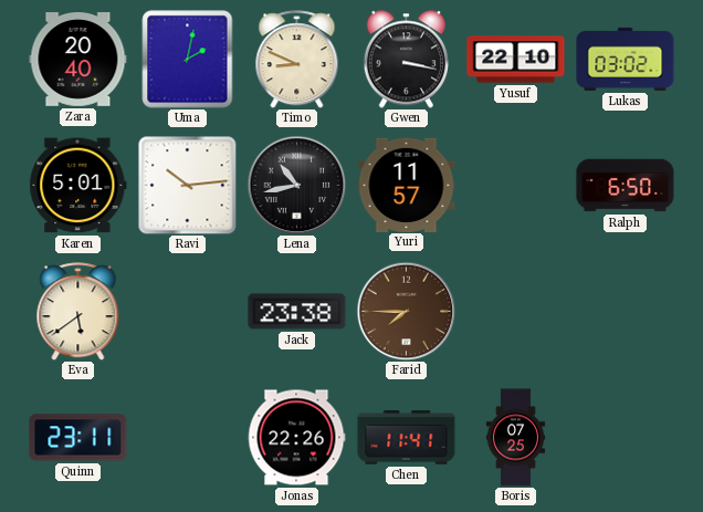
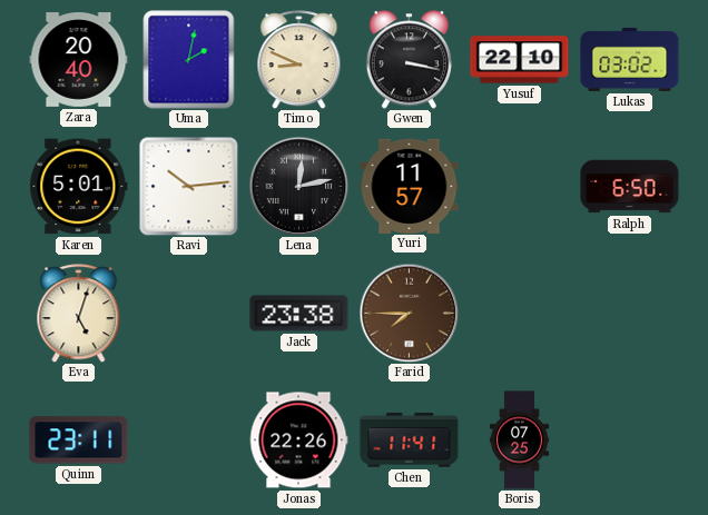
Lena: 10:43 -> 12:13
Eva: 5:39 -> 5:03
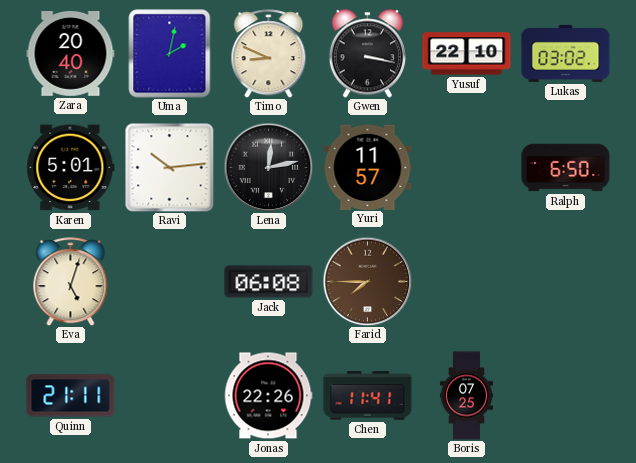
Jack: 23:38 -> 06:08
Quinn: 23:11 -> 21:11
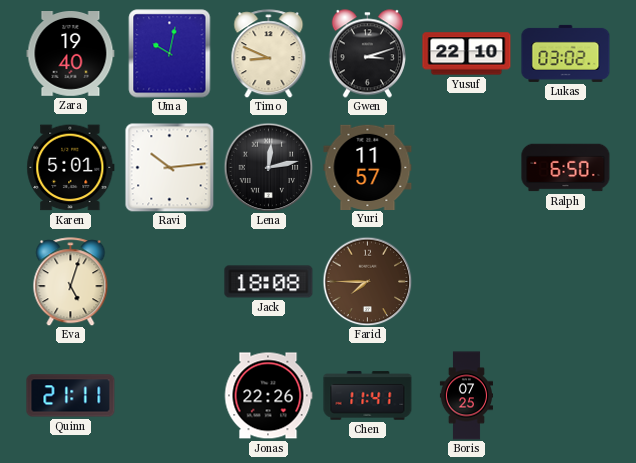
Zara: 20:40 -> 19:40
Uma: 2:02 -> 10:02
Gwen: 3:17 -> 3:12
Jack: 06:08 -> 18:08
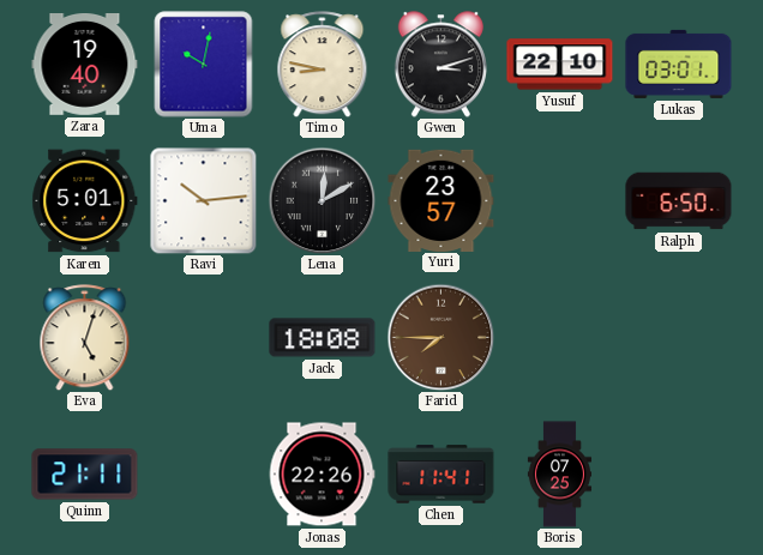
Timo: 8:49 -> 8:47
Lukas: 03:02 -> 03:01
Lena: 12:13 -> 12:10
Yuri: 11:57 -> 23:57
